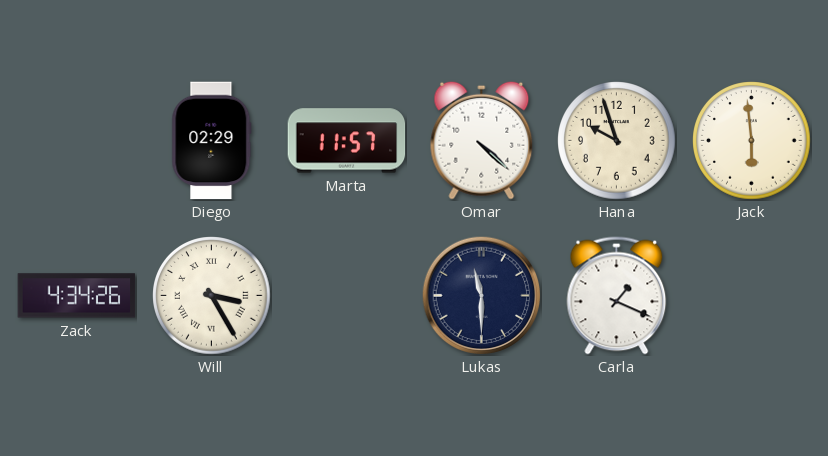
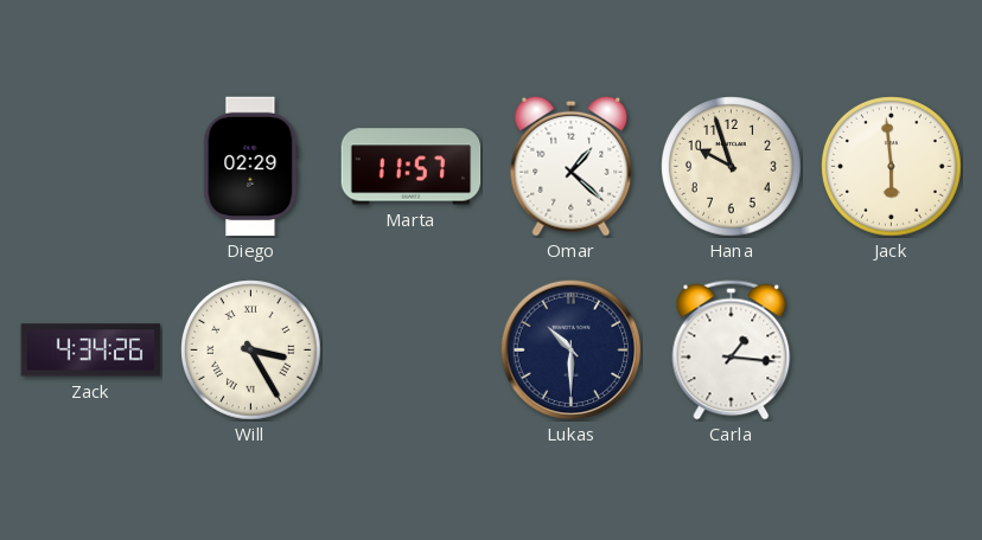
Omar: 4:22 -> 1:22
Lukas: 11:30 -> 10:30
Carla: 1:19 -> 1:16
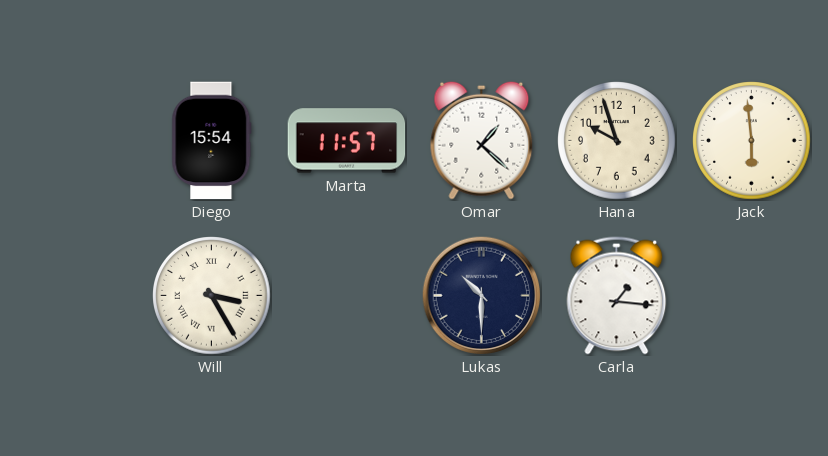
Diego: 02:29 -> 15:54
Zack: 4:34 -> none
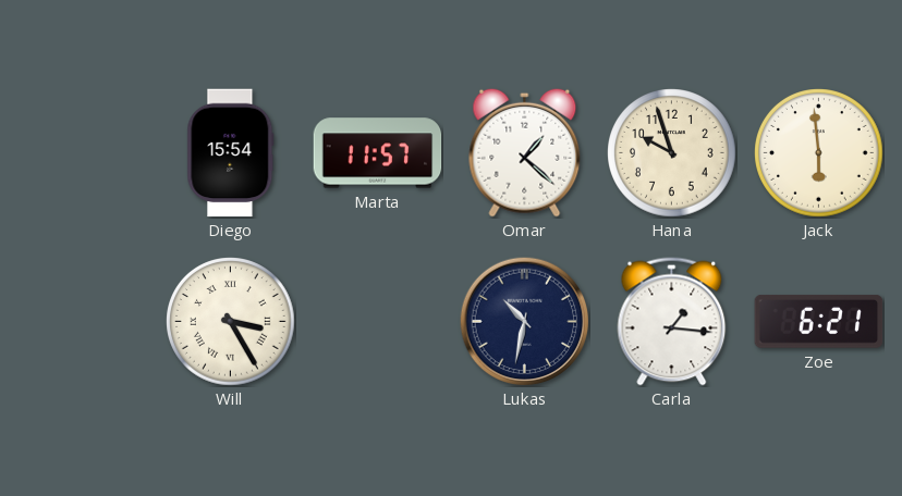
Lukas: 10:30 -> 10:32
Zoe: none -> 6:21
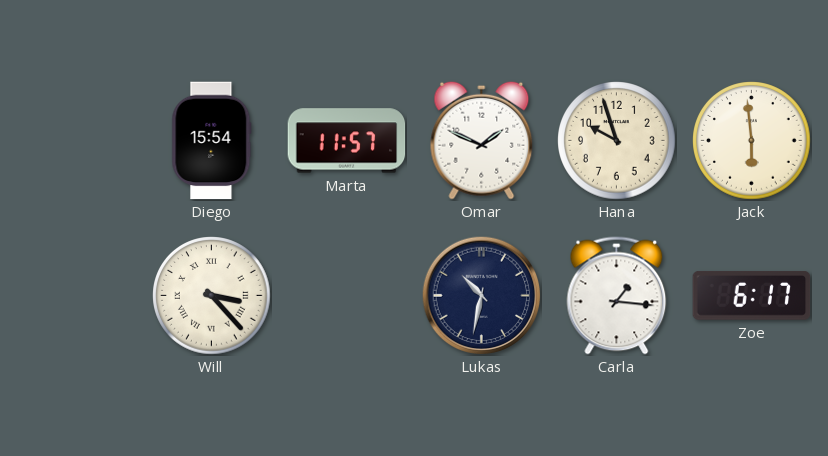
Omar: 1:22 -> 1:49
Will: 3:25 -> 3:23
Zoe: 6:21 -> 6:17
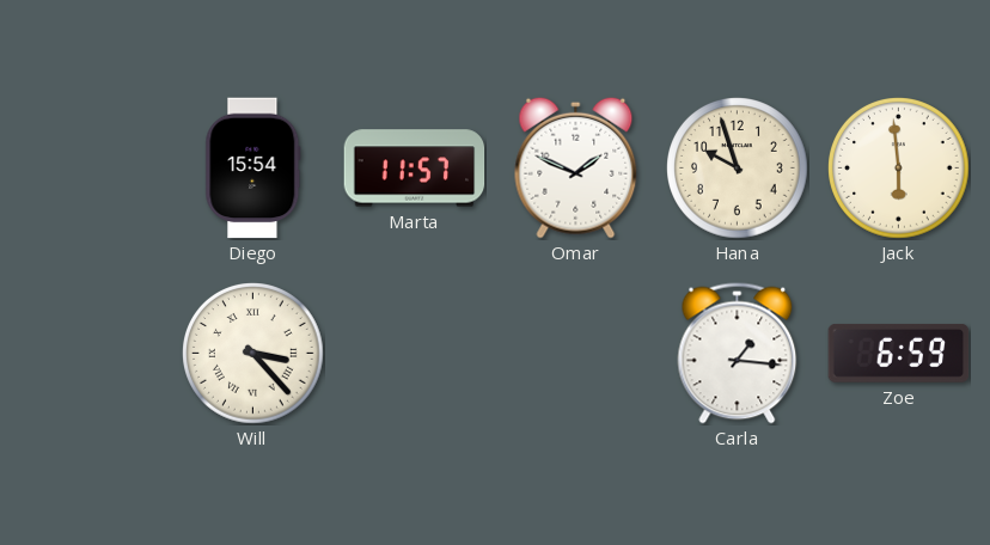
Lukas: 10:32 -> none
Zoe: 6:17 -> 6:59
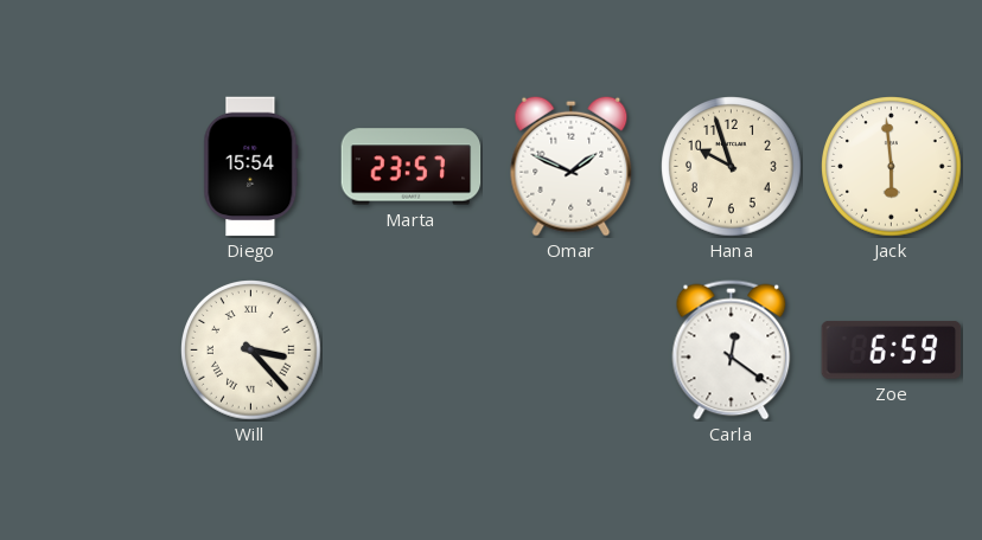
Marta: 11:57 -> 23:57
Carla: 1:16 -> 12:21
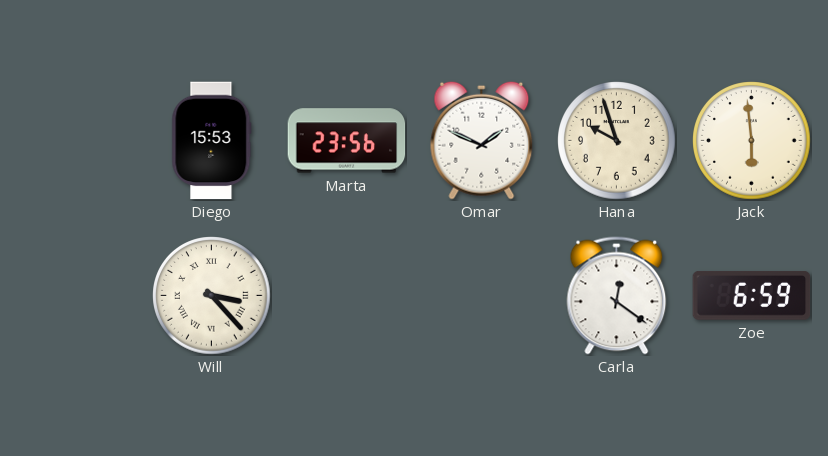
Diego: 15:54 -> 15:53
Marta: 23:57 -> 23:56
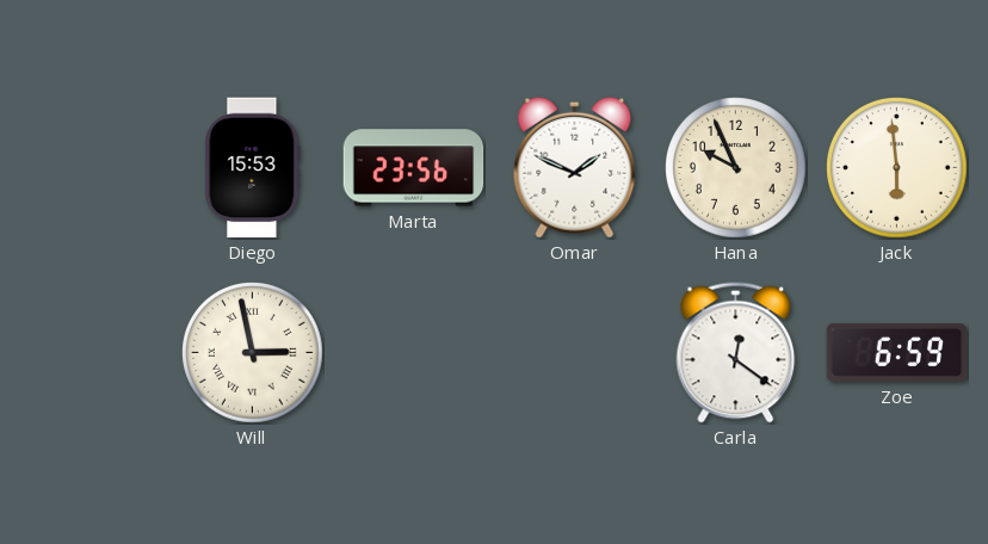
Hana: 9:57 -> 9:56
Will: 3:23 -> 2:58
